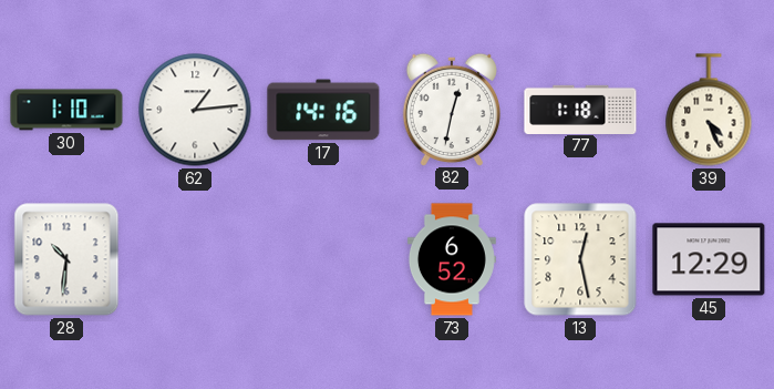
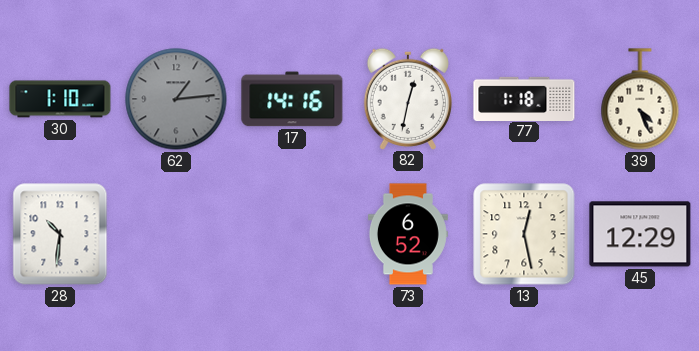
62 dial: white -> grey
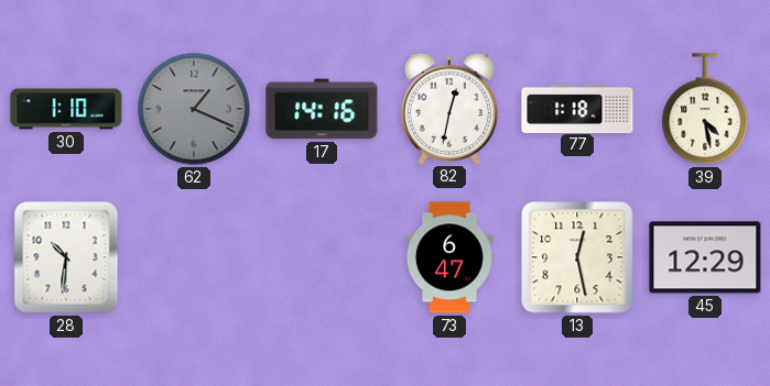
62: 1:14 -> 1:19
39: 4:26 -> 4:28
73: 6:52 -> 6:47
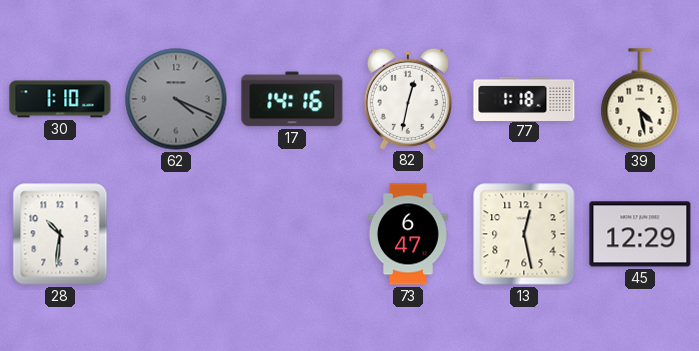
62: 1:19 -> 4:19
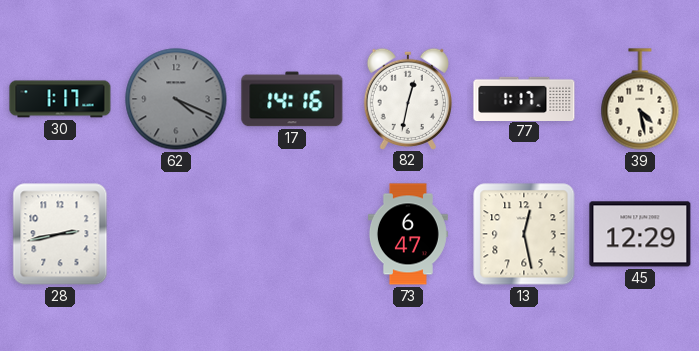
30: 1:10 -> 1:17
77: 1:18 -> 1:17
28: 10:31 -> 2:43
